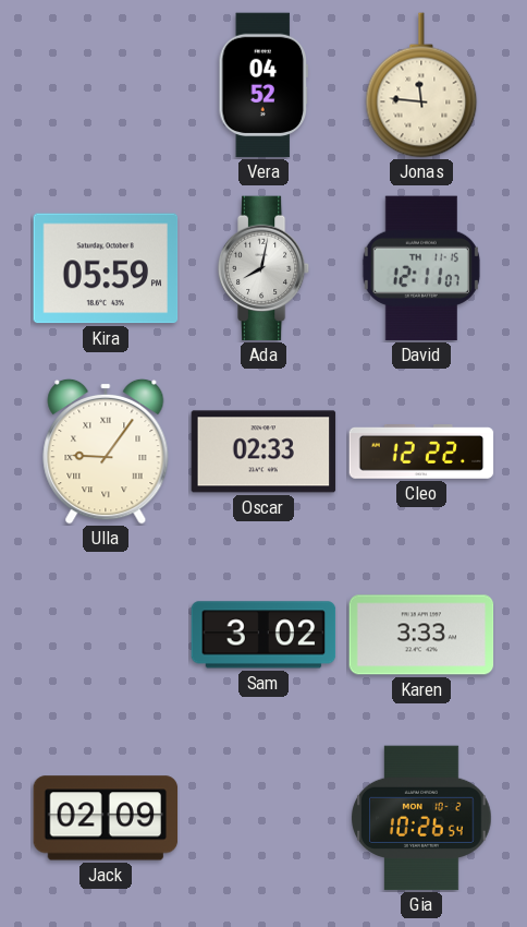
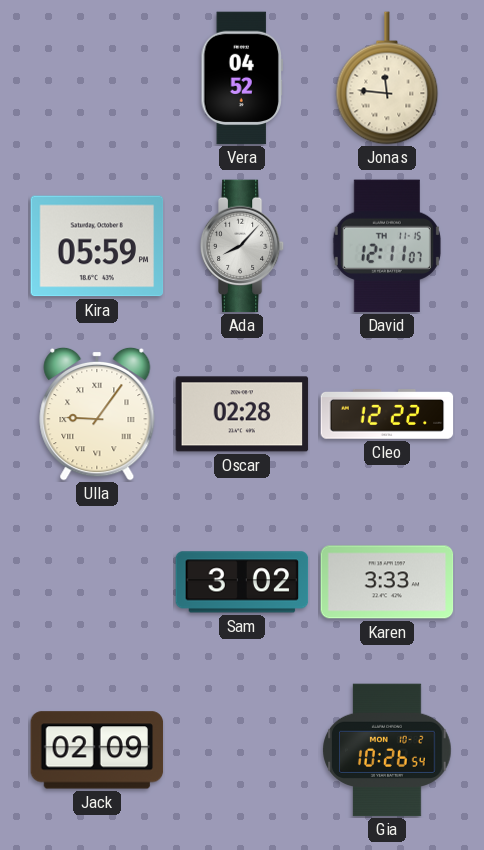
Ada: 8:02 -> 8:07
Oscar: 02:33 -> 02:28
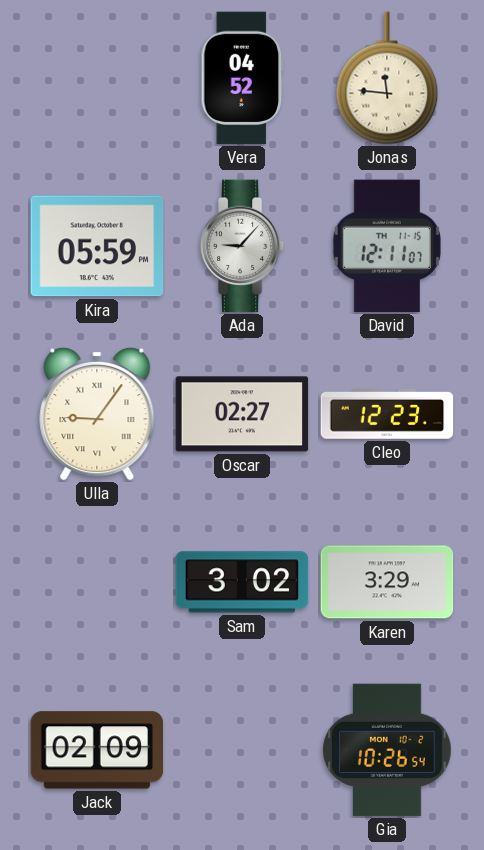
Ada: 8:07 -> 9:07
Oscar: 02:28 -> 02:27
Cleo: 12:22 -> 12:23
Karen: 3:33 -> 3:29
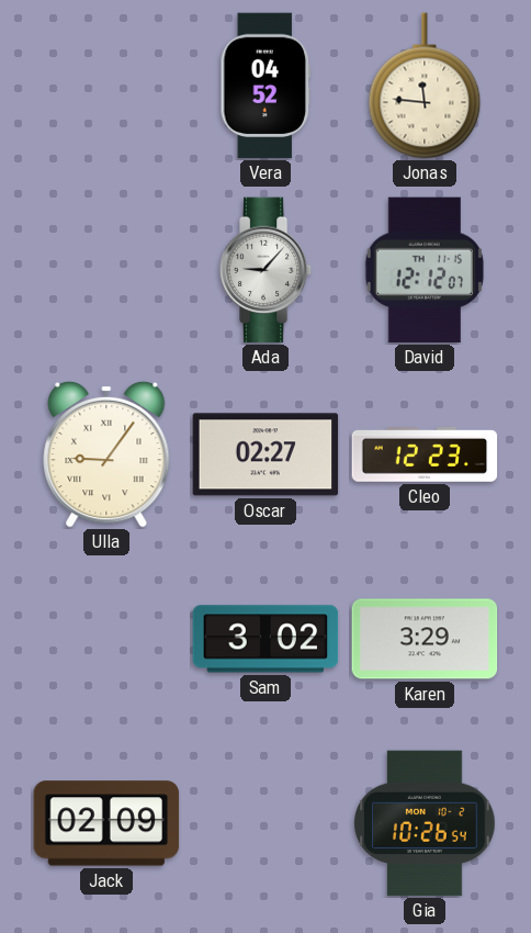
Kira: 05:59 -> none
David: 12:11 -> 12:12
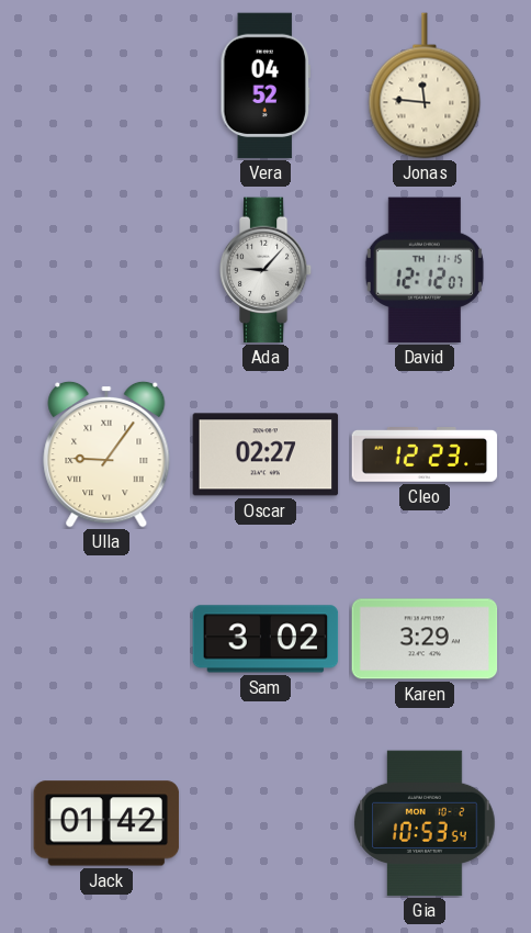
Jack: 02:09 -> 01:42
Gia: 10:26 -> 10:53
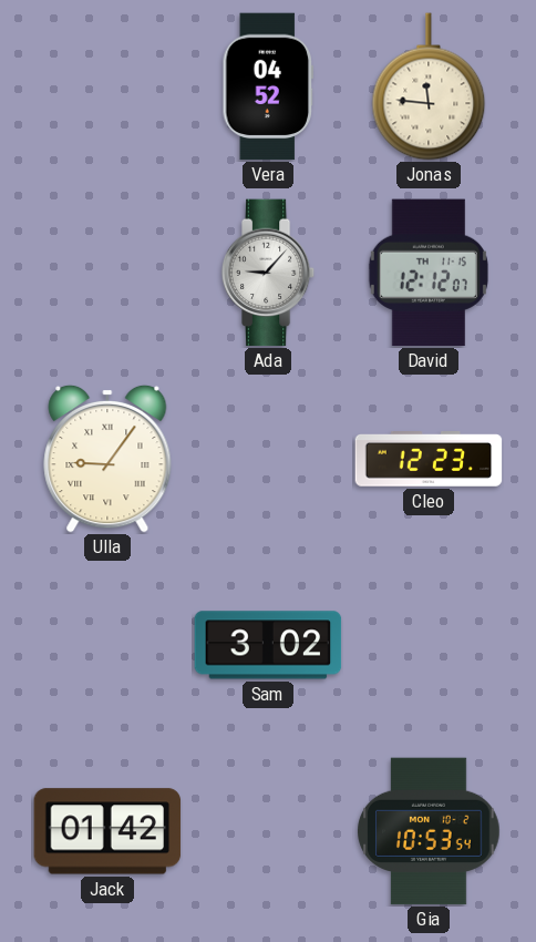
Oscar: 02:27 -> none
Karen: 3:29 -> none
